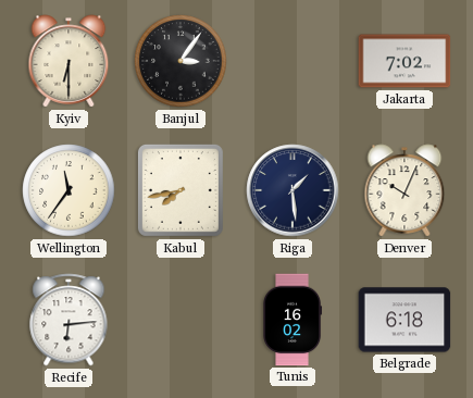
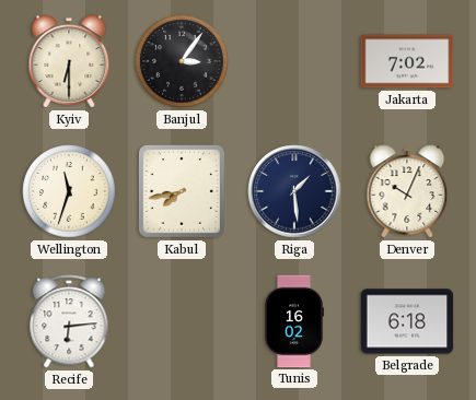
Wellington: 11:36 -> 11:33
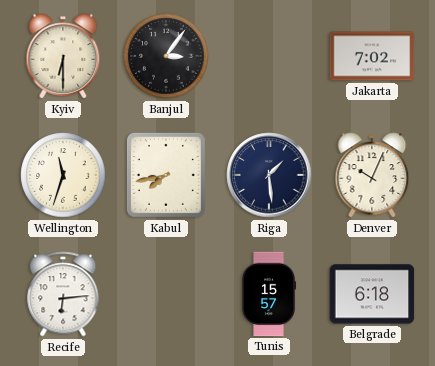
Tunis: 16:02 -> 15:57
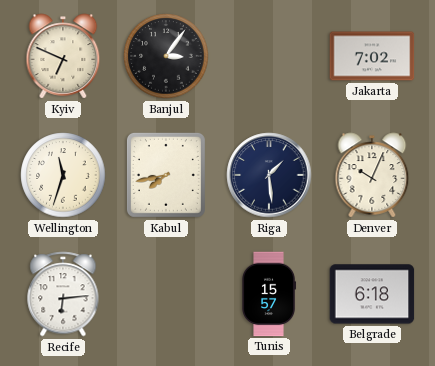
Kyiv: 6:30 -> 6:49
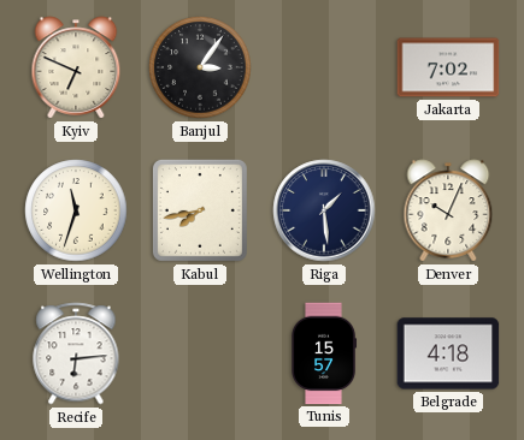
Belgrade: 6:18 -> 4:18
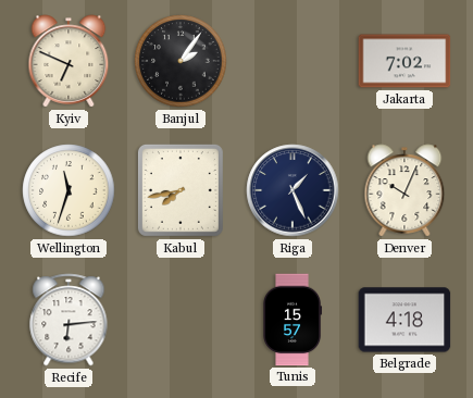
Banjul: 3:06 -> 2:06
Riga: 1:29 -> 1:26
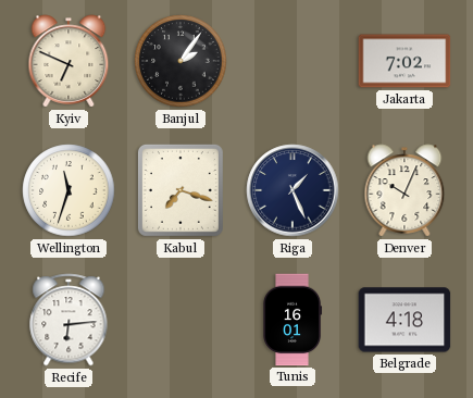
Kabul: 7:43 -> 7:18
Tunis: 15:57 -> 16:01
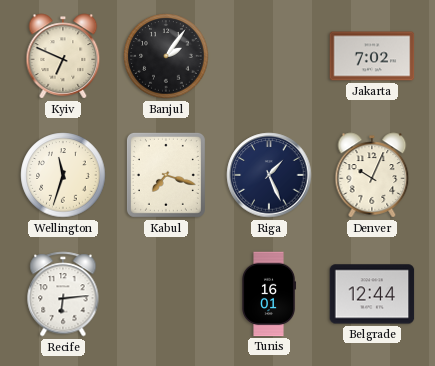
Belgrade: 4:18 -> 12:44
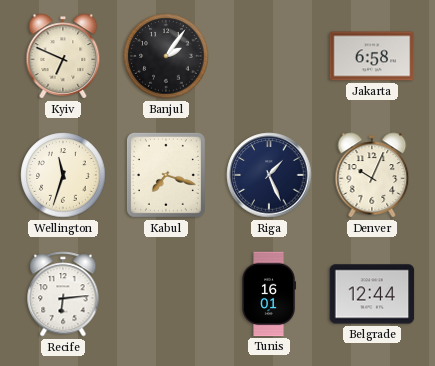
Jakarta: 7:02 -> 6:58
